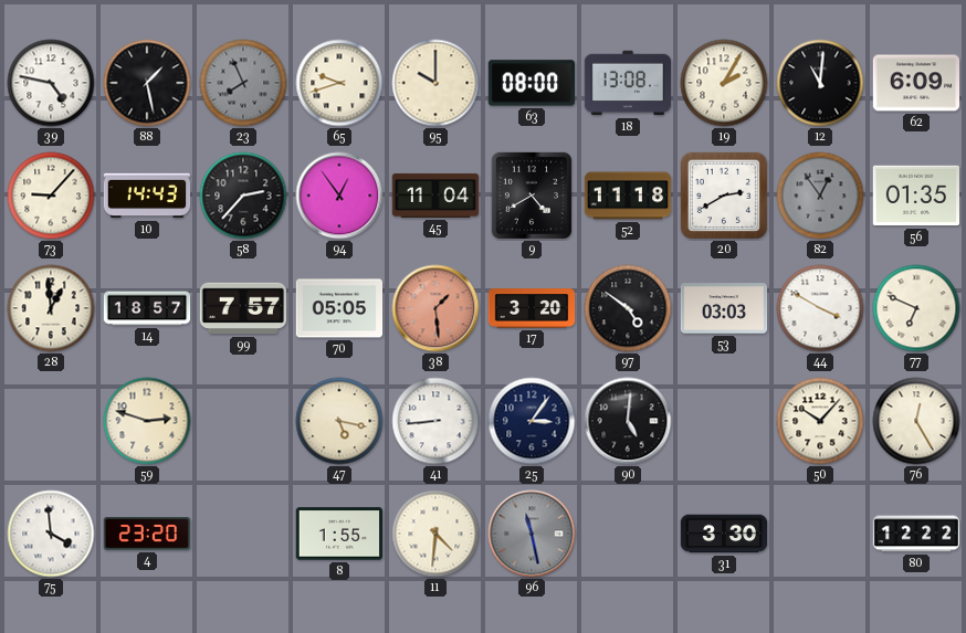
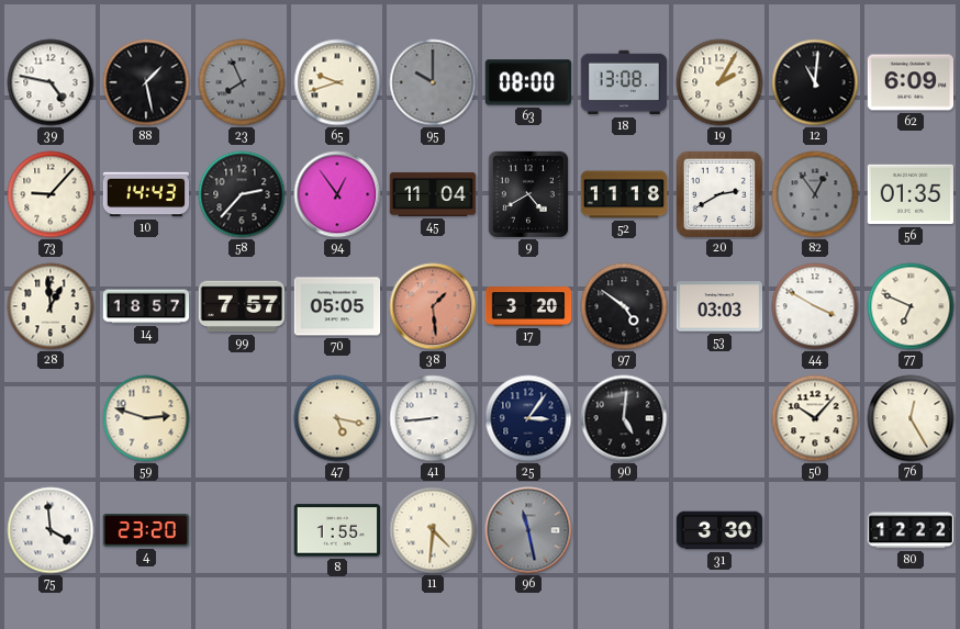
95 dial: cream -> grey
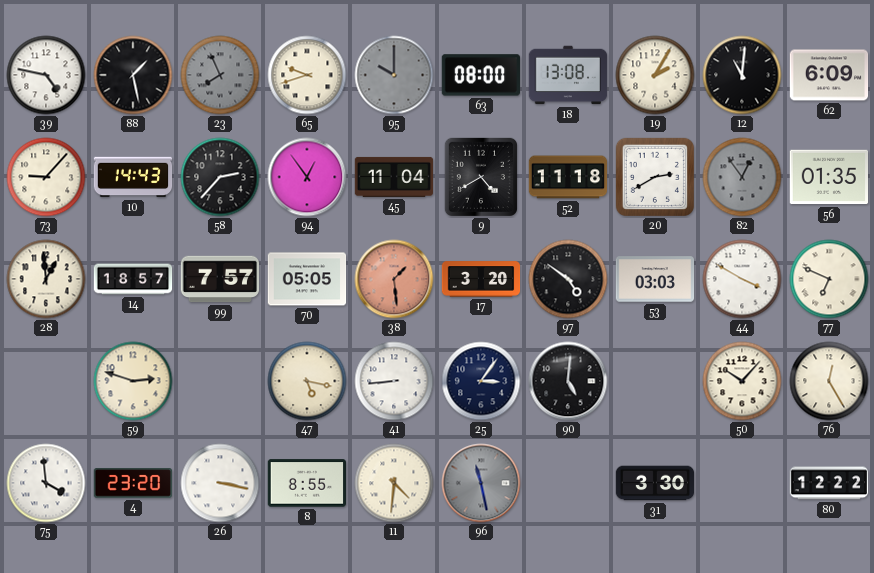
26: none -> 3:17
8: 1:55 -> 8:55
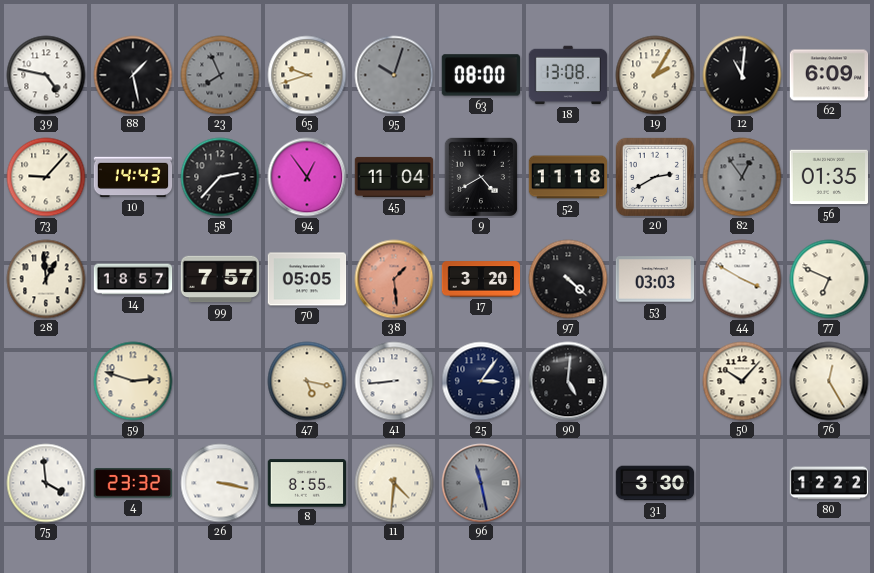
95: 10:00 -> 10:03
97: 4:51 -> 4:22
4: 23:20 -> 23:32
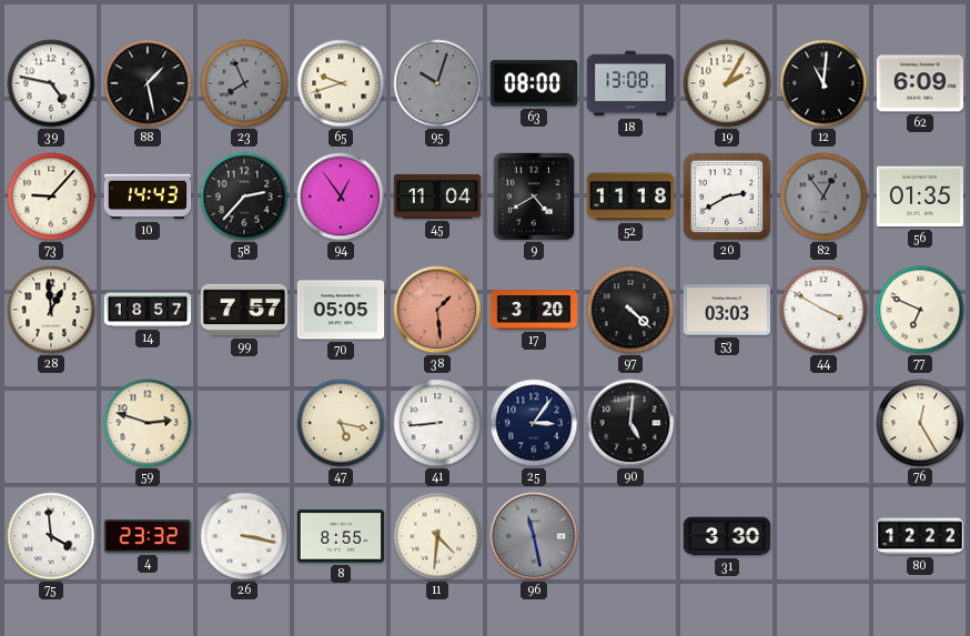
50: 10:07 -> none
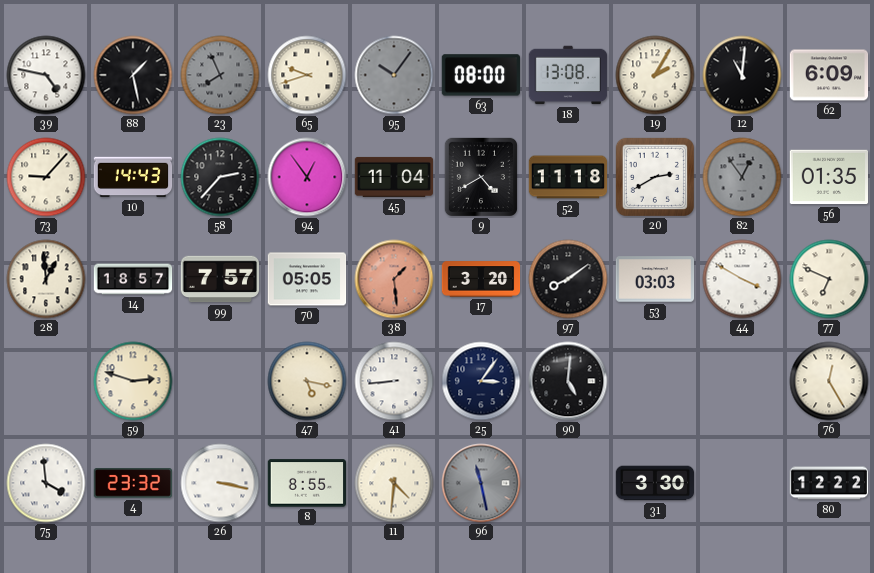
95: 10:03 -> 10:06
97: 4:22 -> 8:09
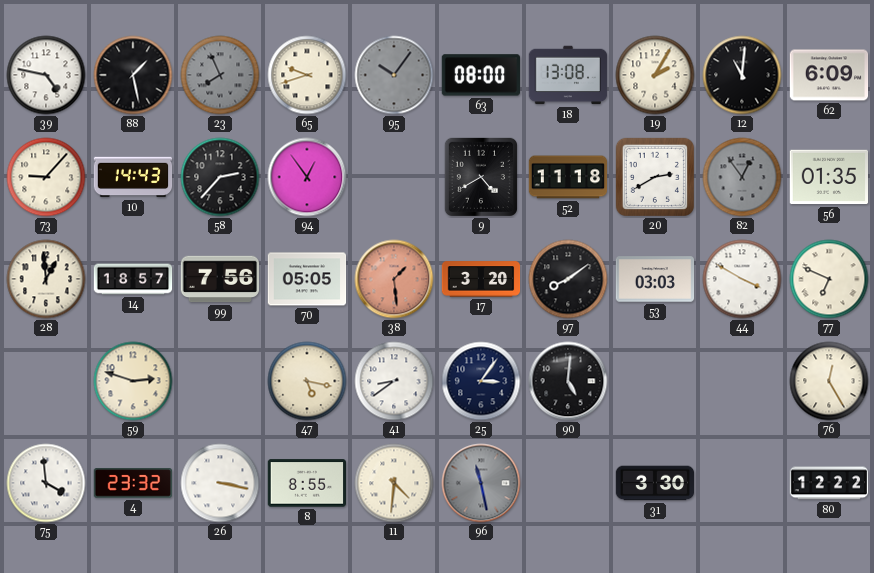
45: 11:04 -> none
99: 7:57 -> 7:56
41: 8:44 -> 8:39
